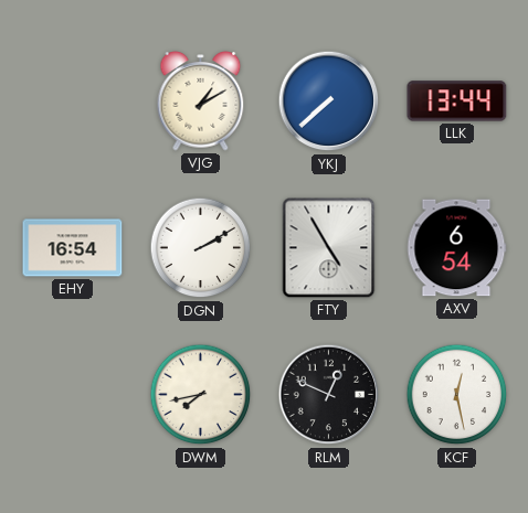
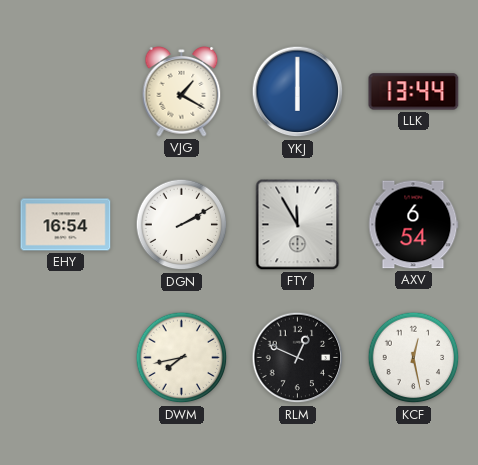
VJG: 1:10 -> 1:20
YKJ: 7:38 -> 6:00
FTY: 4:55 -> 11:55
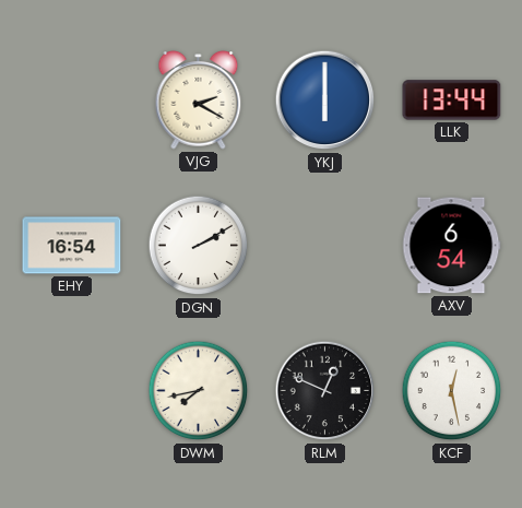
VJG: 1:20 -> 2:20
FTY: 11:55 -> none
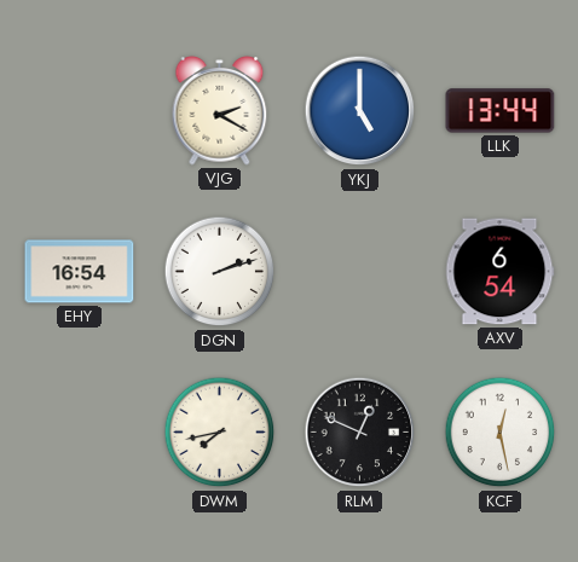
YKJ: 6:00 -> 5:00
DGN: 2:10 -> 2:12
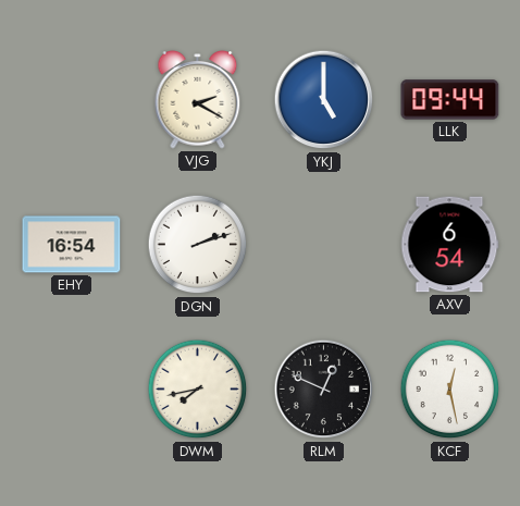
LLK: 13:44 -> 09:44
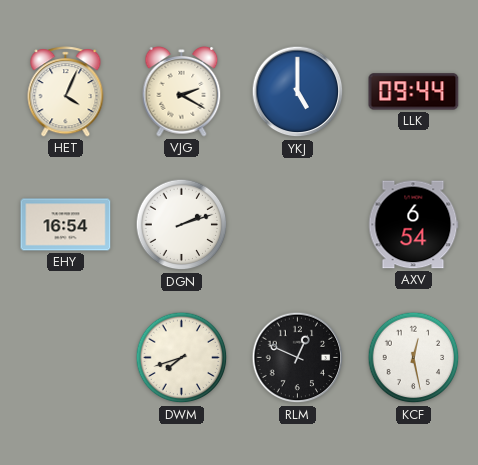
HET: none -> 4:04
DWM: 7:43 -> 7:42
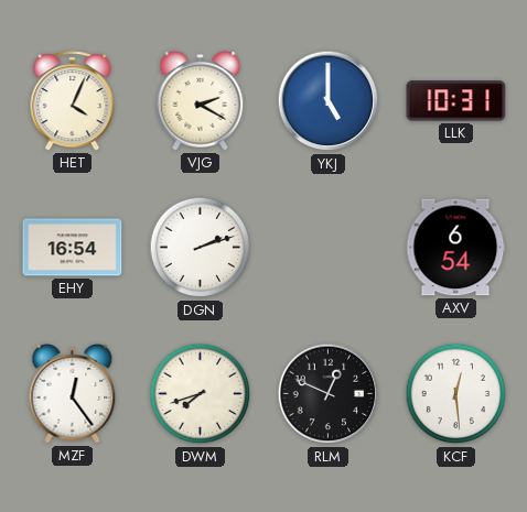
LLK: 09:44 -> 10:31
MZF: none -> 12:24
KCF: 12:28 -> 12:29
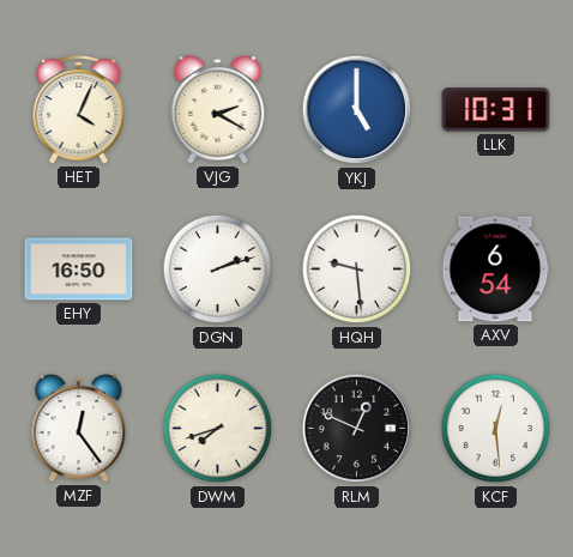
EHY: 16:54 -> 16:50
HQH: none -> 9:29
